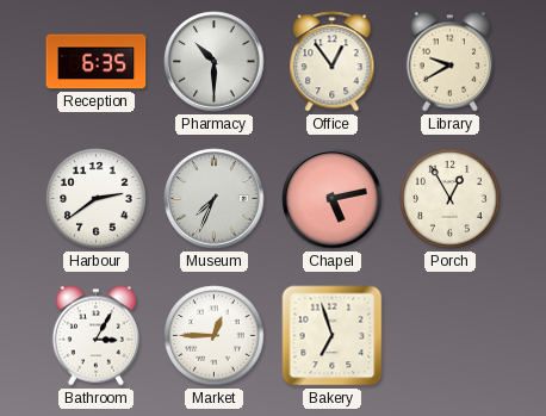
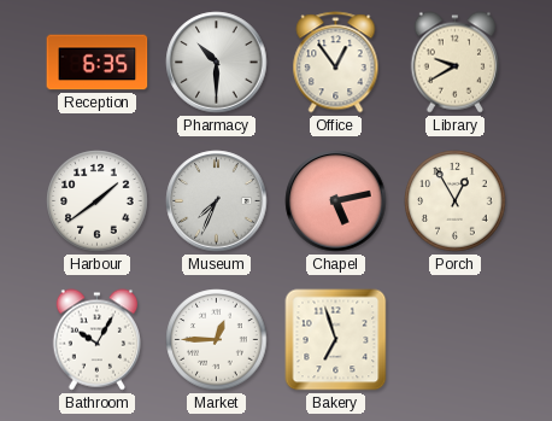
Harbour: 2:39 -> 1:39
Bathroom: 3:05 -> 10:05
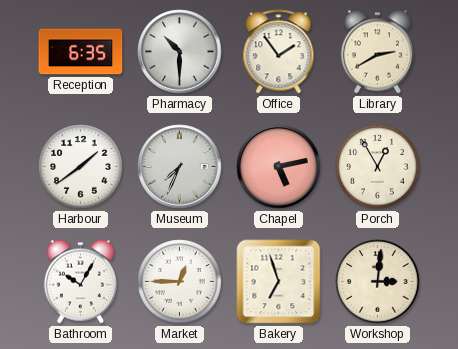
Office: 12:54 -> 1:54
Library: 9:40 -> 2:40
Workshop: none -> 3:01
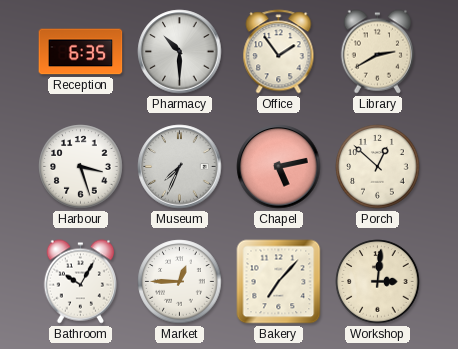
Harbour: 1:39 -> 3:27
Porch: 12:55 -> 12:52
Bakery: 6:57 -> 7:07
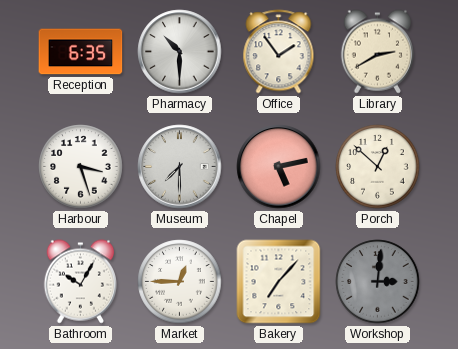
Museum: 7:34 -> 7:30
Workshop dial: cream -> grey
